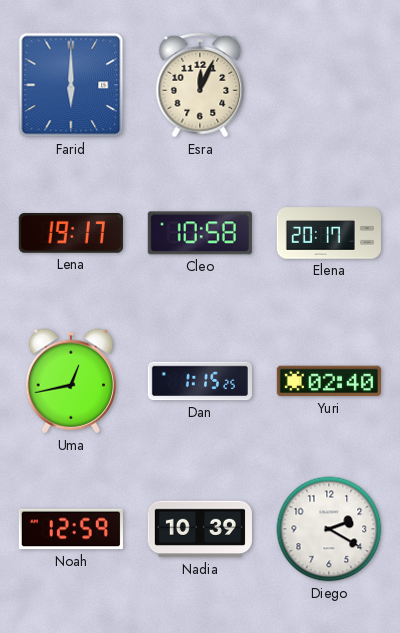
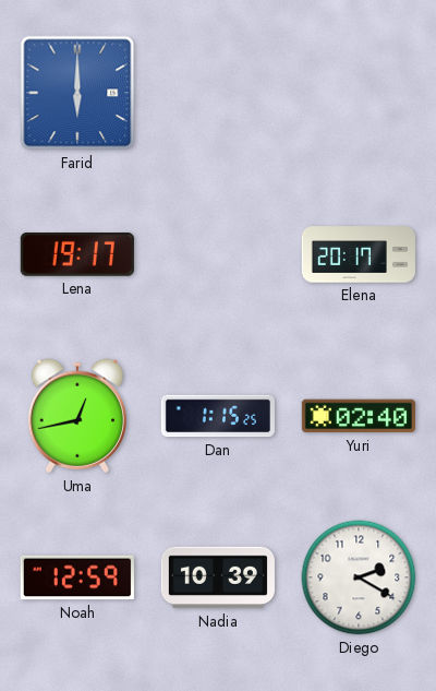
Esra: 12:04 -> none
Cleo: 10:58 -> none
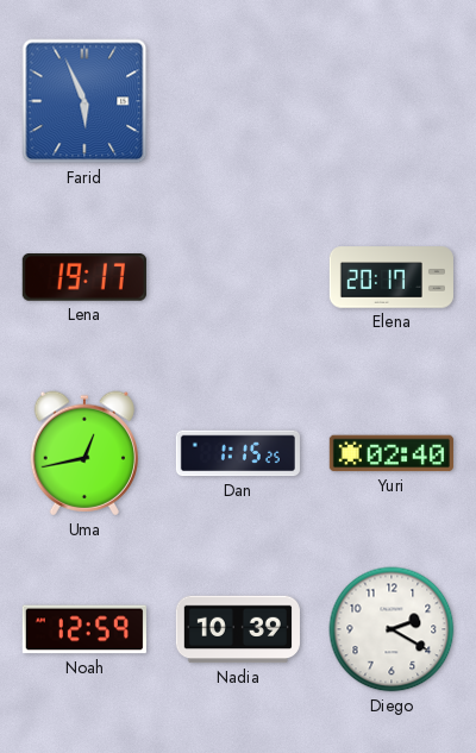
Farid: 6:00 -> 5:56
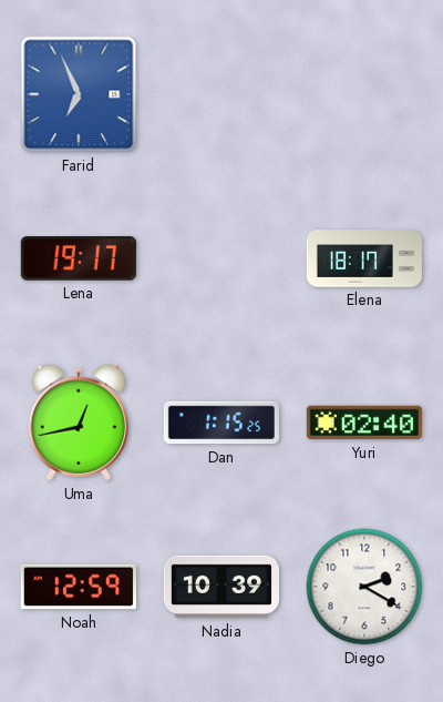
Farid: 5:56 -> 6:56
Elena: 20:17 -> 18:17
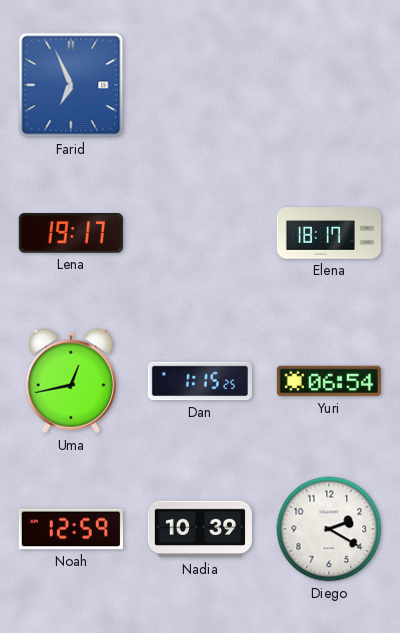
Yuri: 02:40 -> 06:54
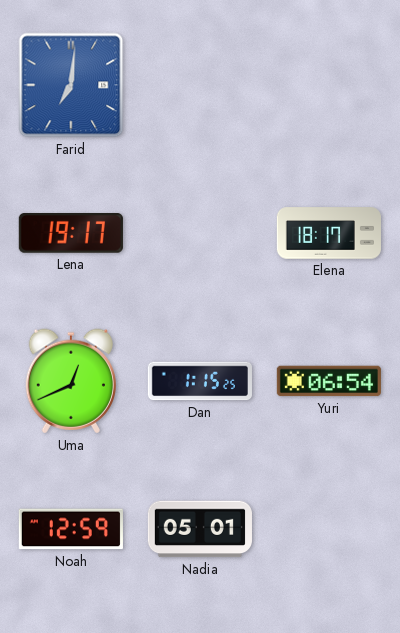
Farid: 6:56 -> 7:01
Uma: 12:43 -> 12:41
Nadia: 10:39 -> 05:01
Diego: 2:20 -> none
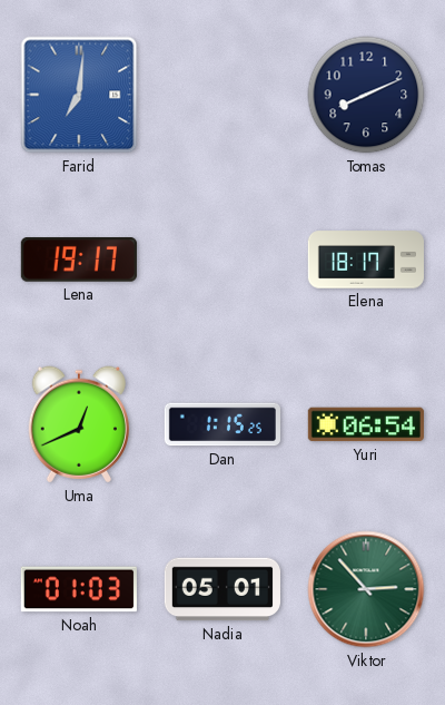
Tomas: none -> 8:11
Noah: 12:59 -> 01:03
Viktor: none -> 2:53
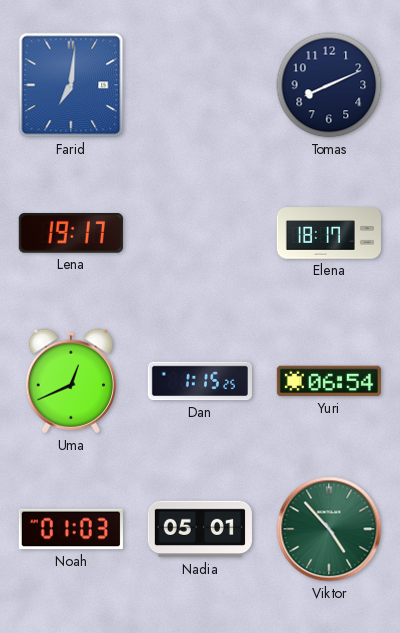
Viktor: 2:53 -> 4:53
